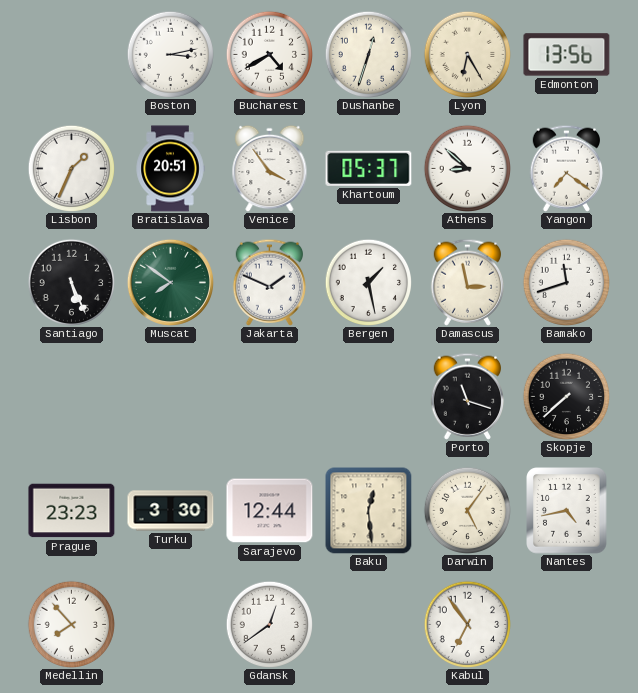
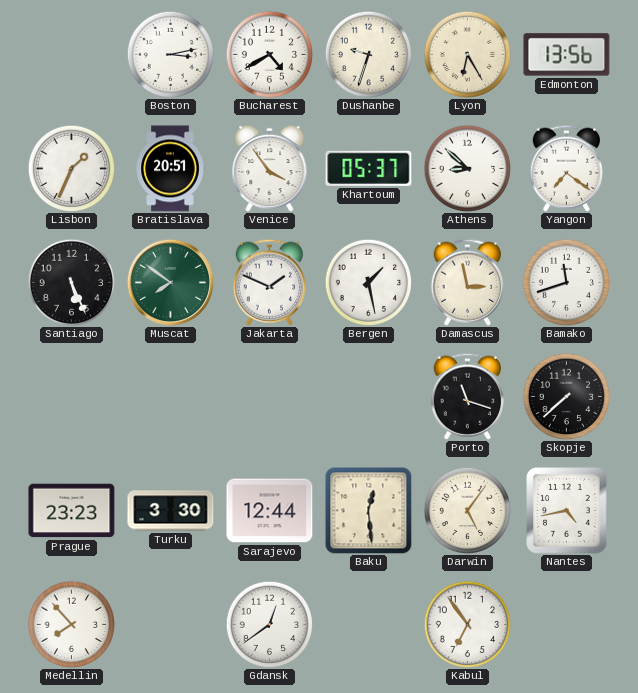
Dushanbe: 12:33 -> 9:33
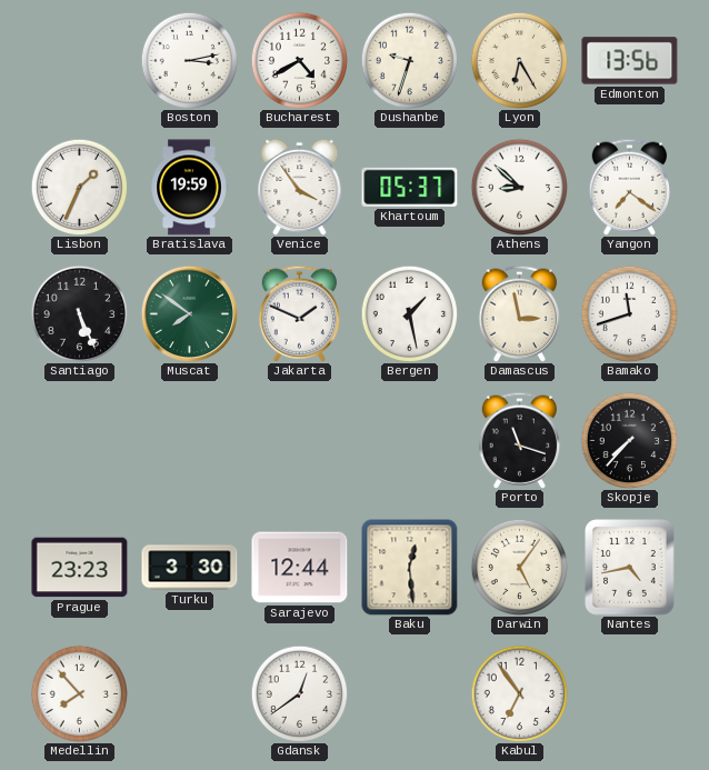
Bratislava: 20:51 -> 19:59
Skopje: 7:38 -> 7:37
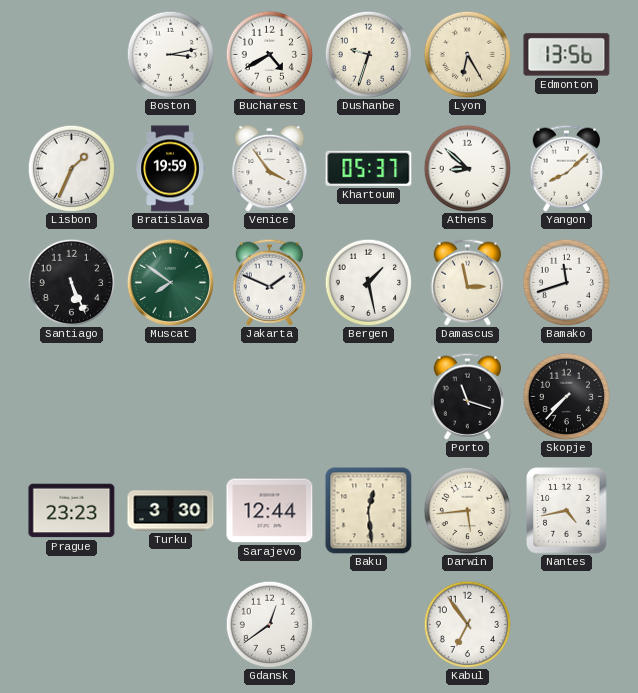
Yangon: 7:21 -> 8:08
Darwin: 5:06 -> 5:44
Medellin: 7:53 -> none
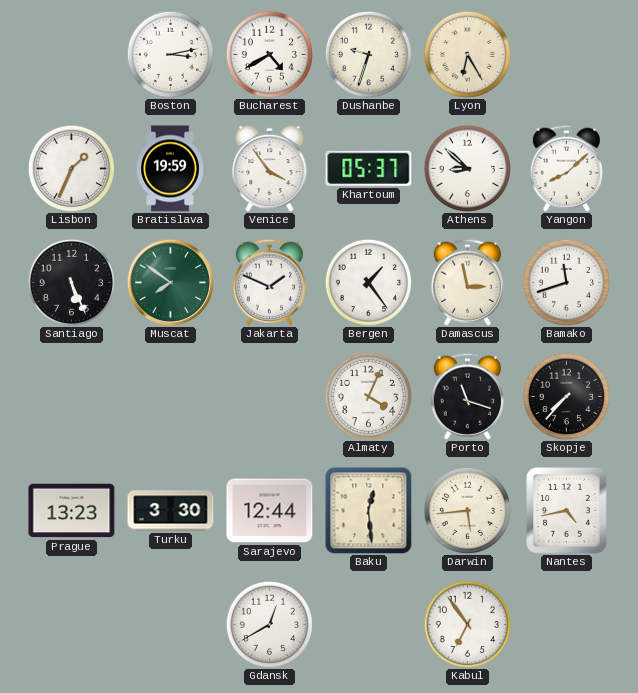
Edmonton: 13:56 -> none
Bergen: 1:28 -> 1:24
Almaty: none -> 4:04
Prague: 23:23 -> 13:23
Gdansk: 12:39 -> 12:40
